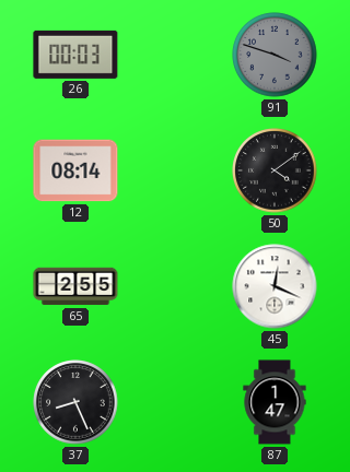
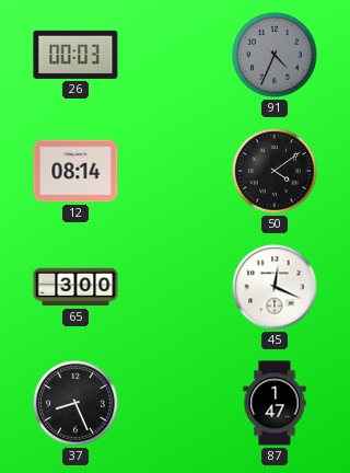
91: 3:48 -> 4:34
65: 2:55 -> 3:00
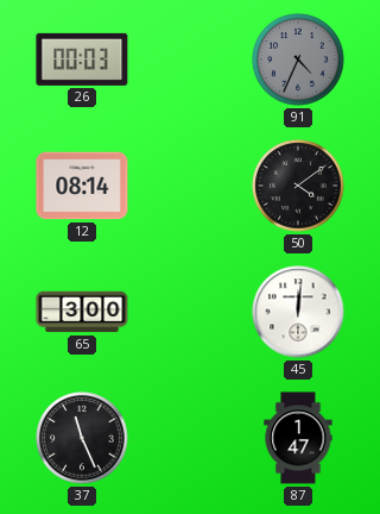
45: 12:19 -> 12:01
37: 8:26 -> 11:26
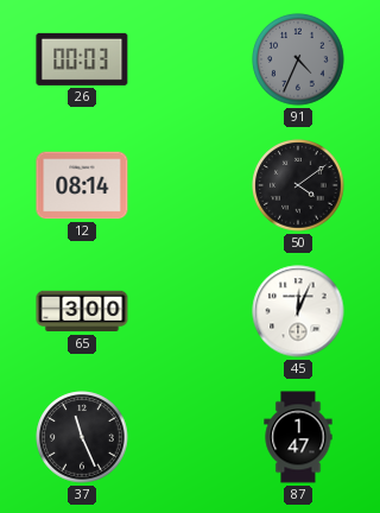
45: 12:01 -> 12:04
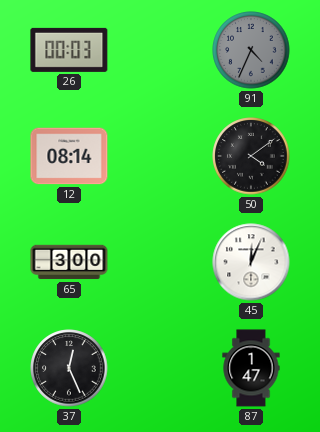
37: 11:26 -> 12:26
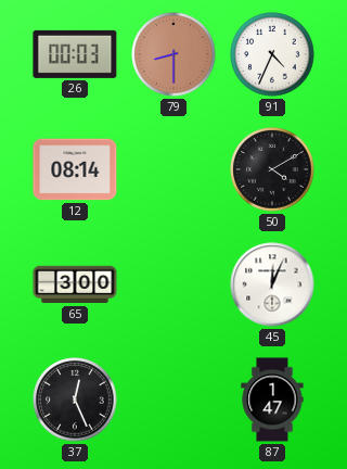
79: none -> 8:30
91 dial: grey -> white
50: 4:09 -> 4:10
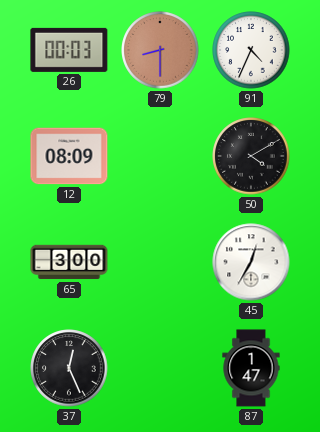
12: 08:14 -> 08:09
45: 12:04 -> 12:35
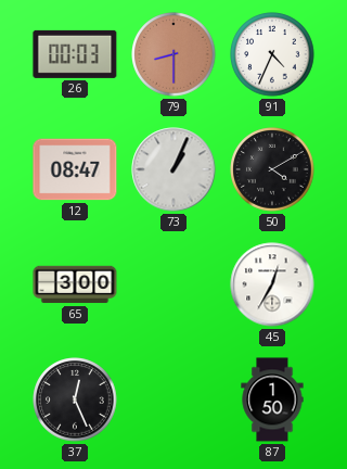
12: 08:09 -> 08:47
73: none -> 1:04
87: 1:47 -> 1:50
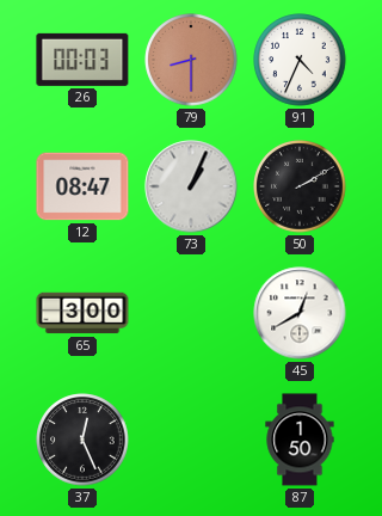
50: 4:10 -> 2:10
45: 12:35 -> 12:40
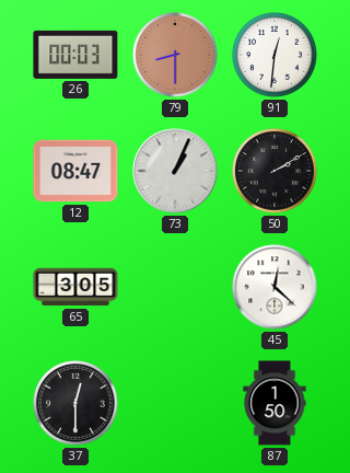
91: 4:34 -> 12:31
65: 3:00 -> 3:05
45: 12:40 -> 12:22
37: 12:26 -> 12:30
